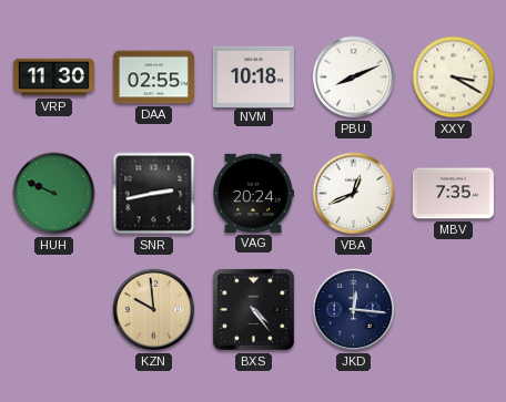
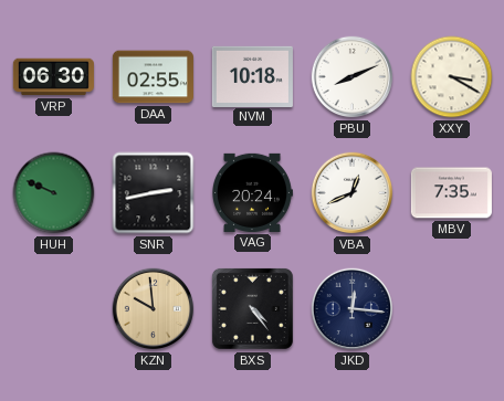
VRP: 11:30 -> 06:30
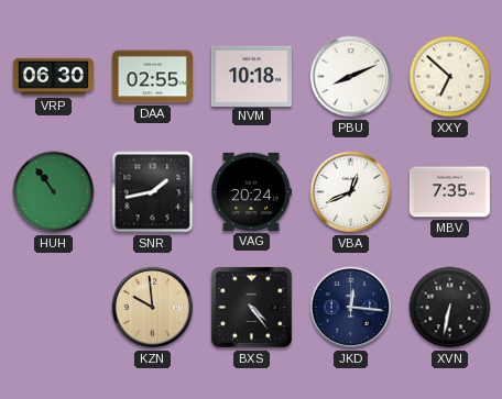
XXY: 3:20 -> 6:52
HUH: 9:49 -> 10:54
SNR: 2:43 -> 1:43
XVN: none -> 6:32
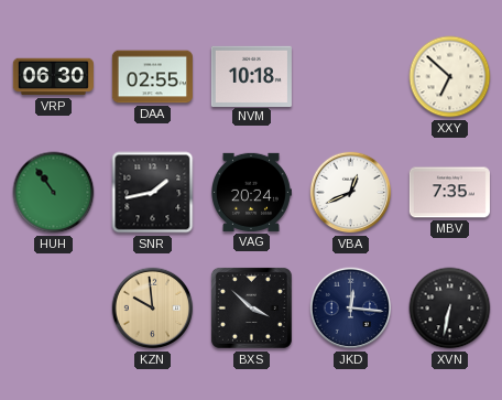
PBU: 8:11 -> none
BXS: 4:24 -> 3:52
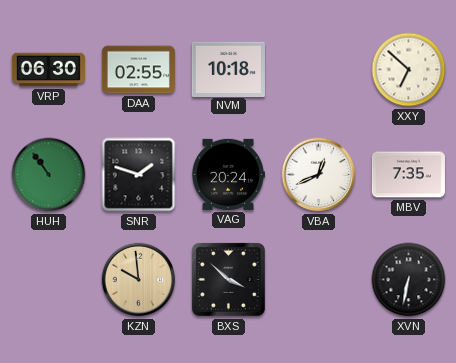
SNR: 1:43 -> 1:48
JKD: 12:16 -> none
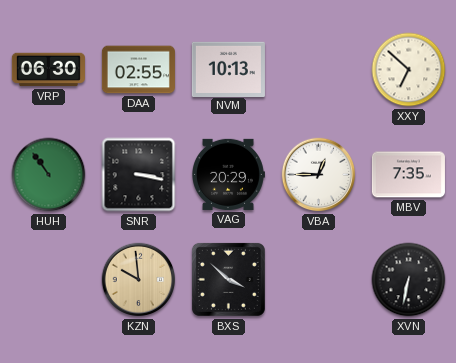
NVM: 10:18 -> 10:13
SNR: 1:48 -> 3:17
VAG: 20:24 -> 20:29
VBA: 12:41 -> 12:45
